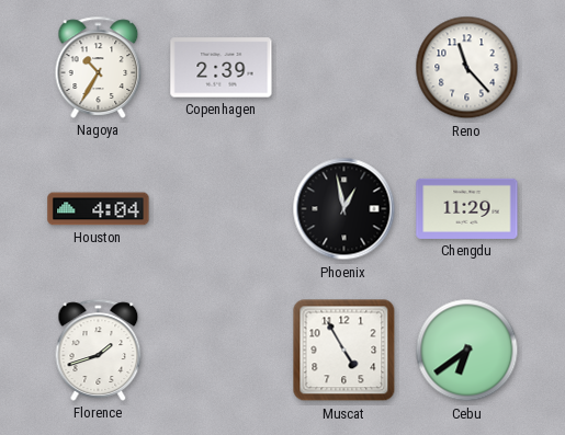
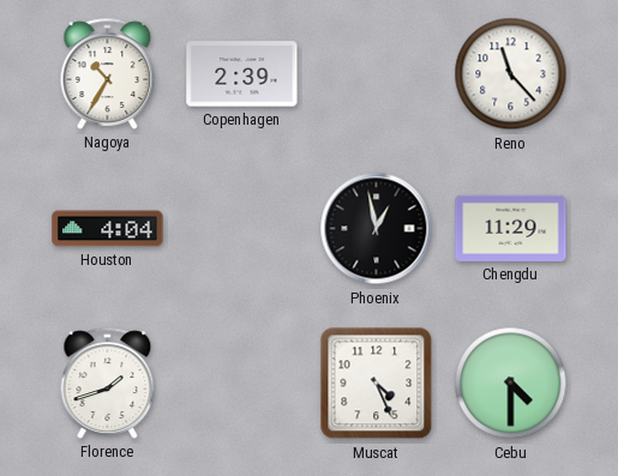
Muscat: 4:55 -> 4:26
Cebu: 6:39 -> 4:30
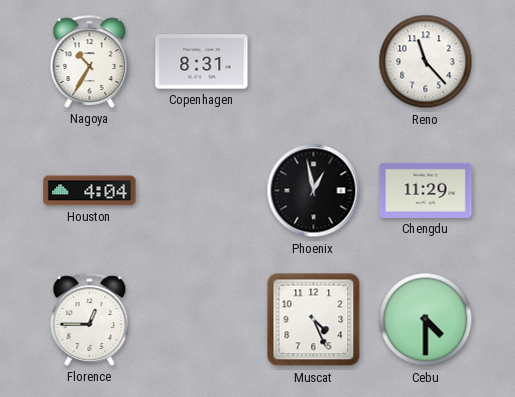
Copenhagen: 2:39 -> 8:31
Florence: 1:42 -> 12:45
